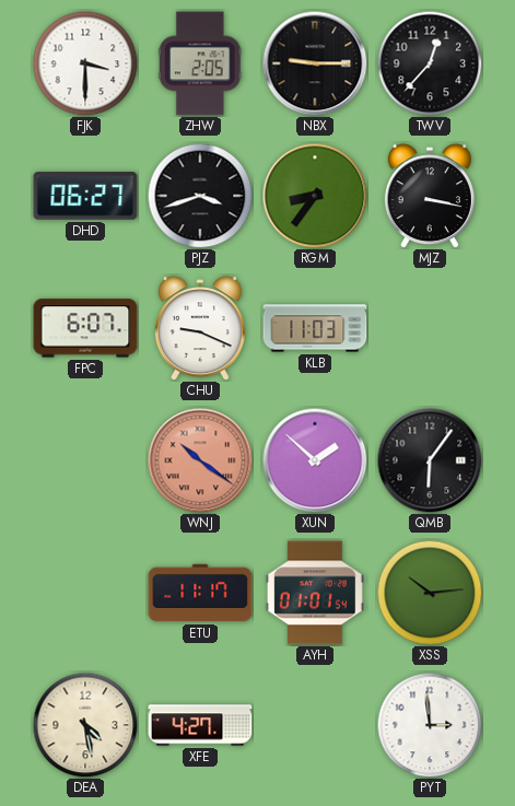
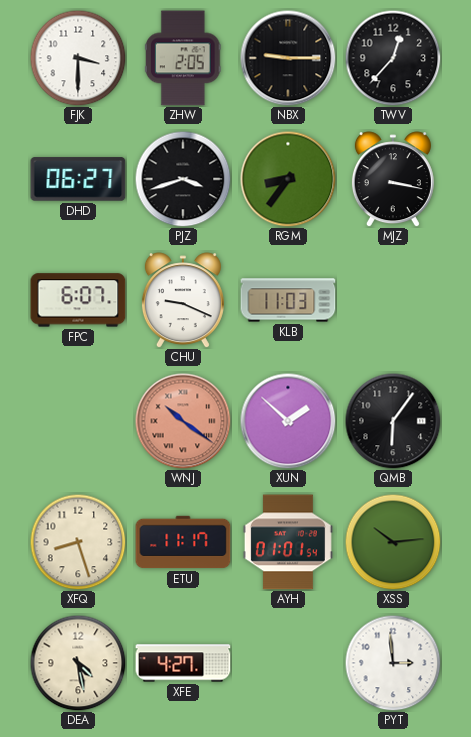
XFQ: none -> 8:27
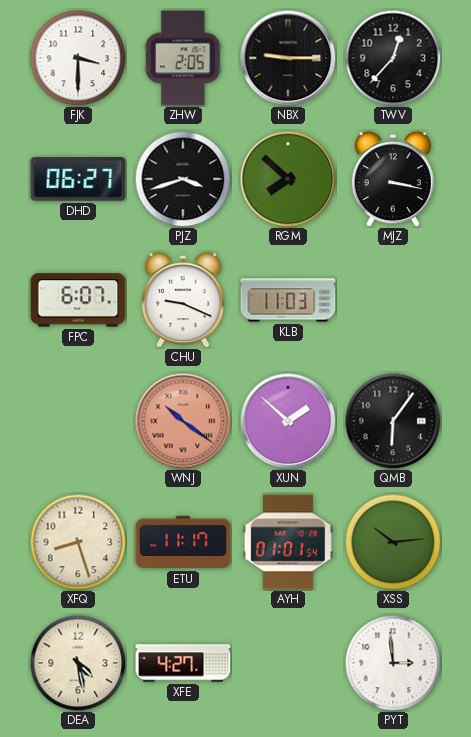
RGM: 8:36 -> 7:52
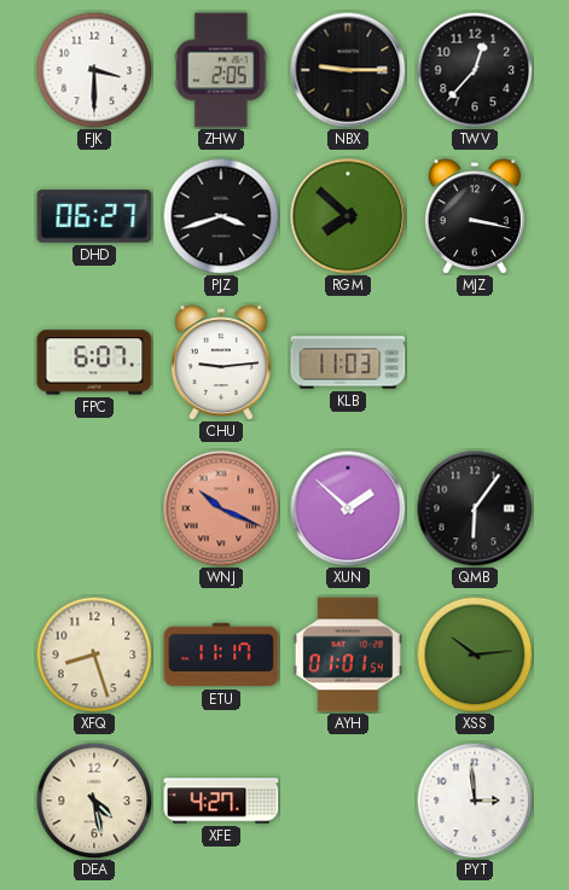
CHU: 9:19 -> 9:14
WNJ: 10:21 -> 10:19
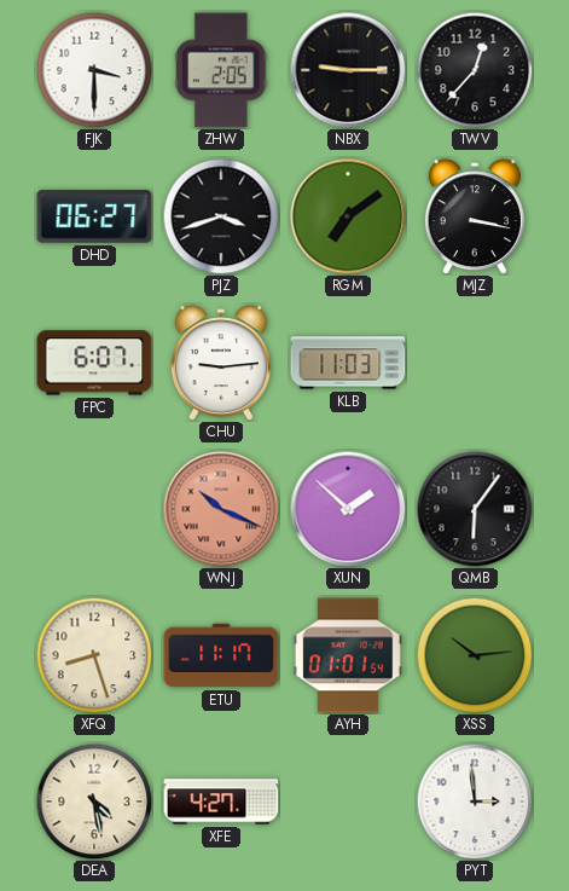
RGM: 7:52 -> 7:09
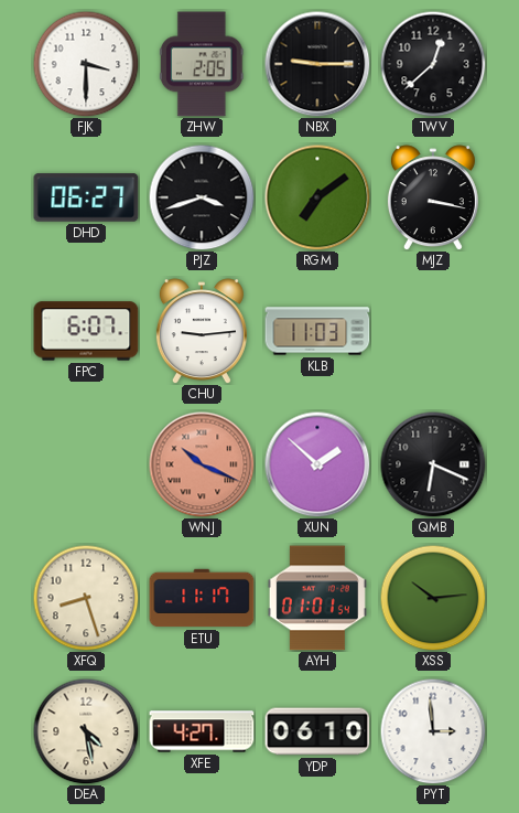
TWV: 12:37 -> 12:38
QMB: 6:06 -> 6:19
YDP: none -> 06:10
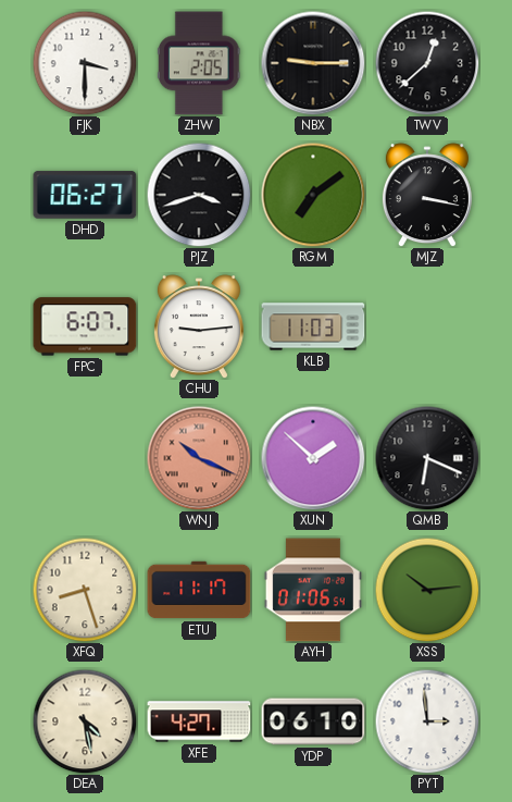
AYH: 01:01 -> 01:06
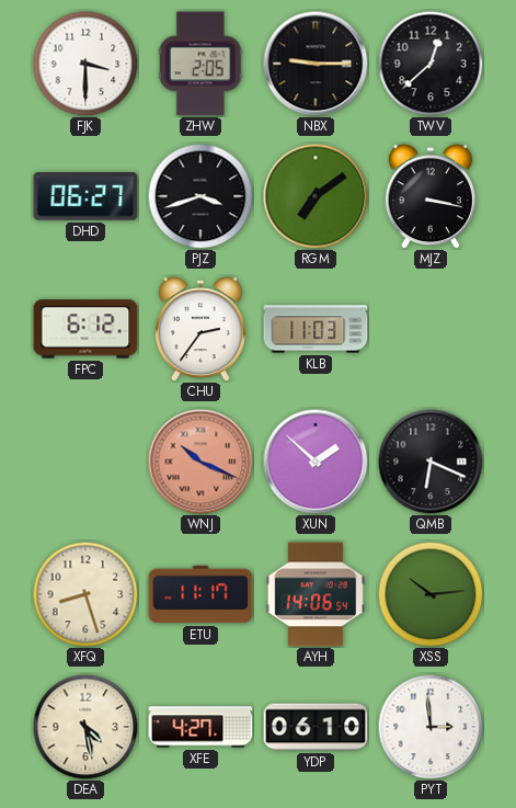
FPC: 6:07 -> 6:12
CHU: 9:14 -> 2:36
AYH: 01:06 -> 14:06
